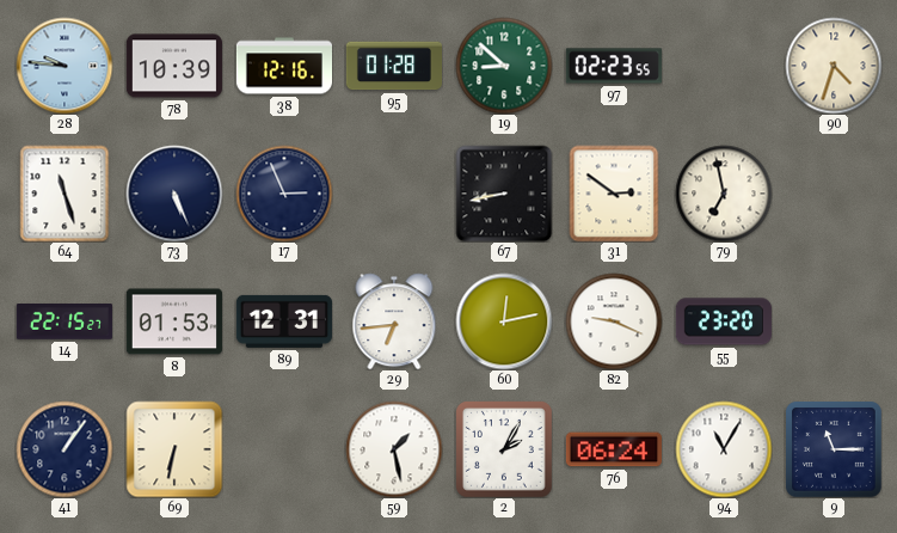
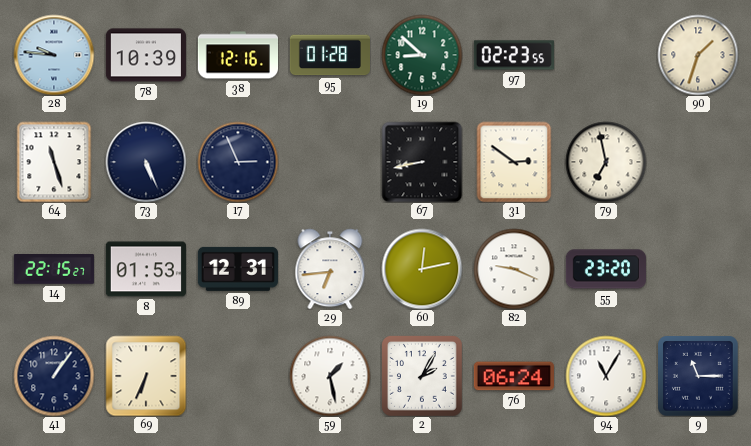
90: 4:33 -> 1:33
69: 6:32 -> 6:34
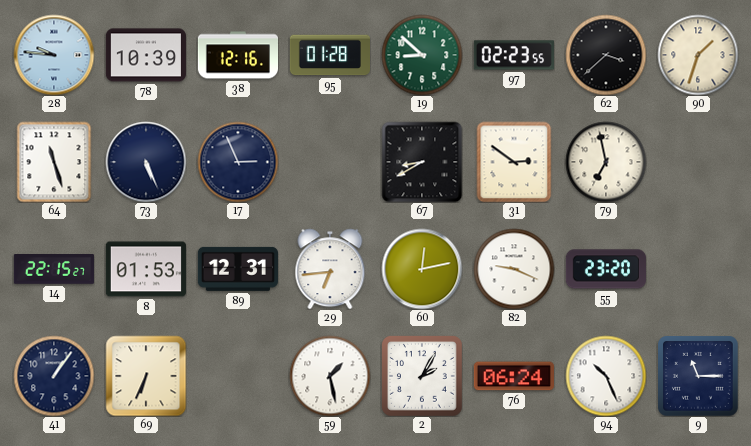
62: none -> 3:38
67: 8:43 -> 8:40
94: 11:05 -> 10:26
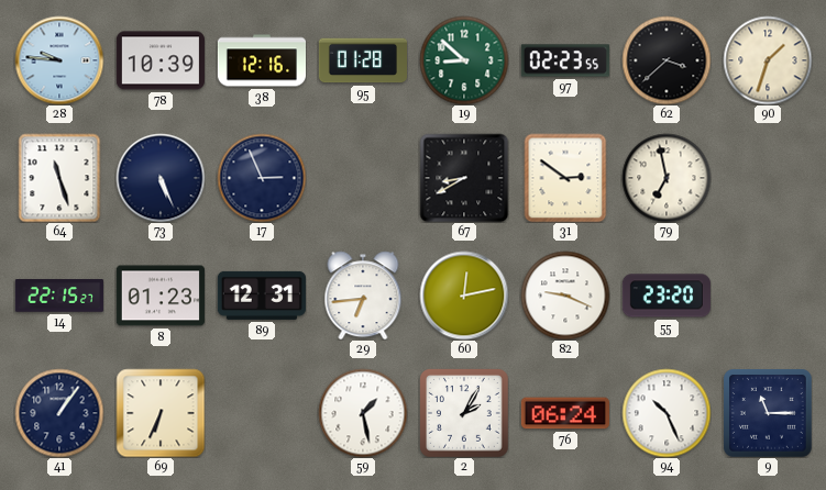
8: 01:53 -> 01:23
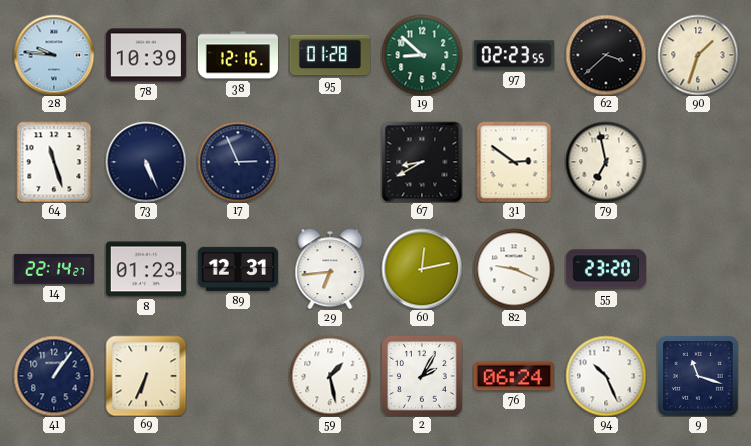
14: 22:15 -> 22:14
9: 11:15 -> 11:18
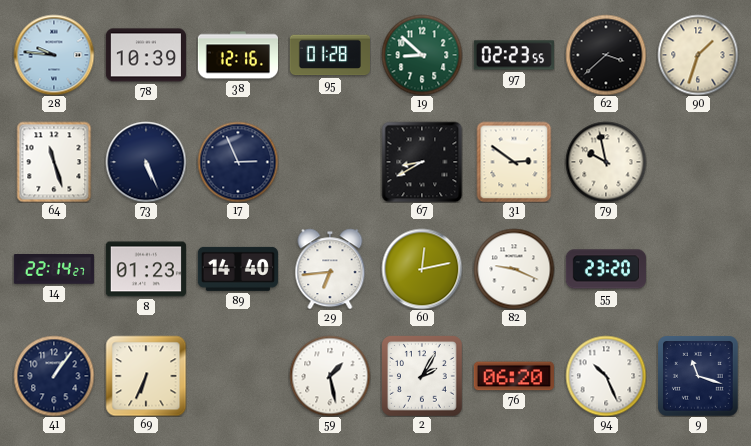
79: 6:58 -> 9:58
89: 12:31 -> 14:40
76: 06:24 -> 06:20
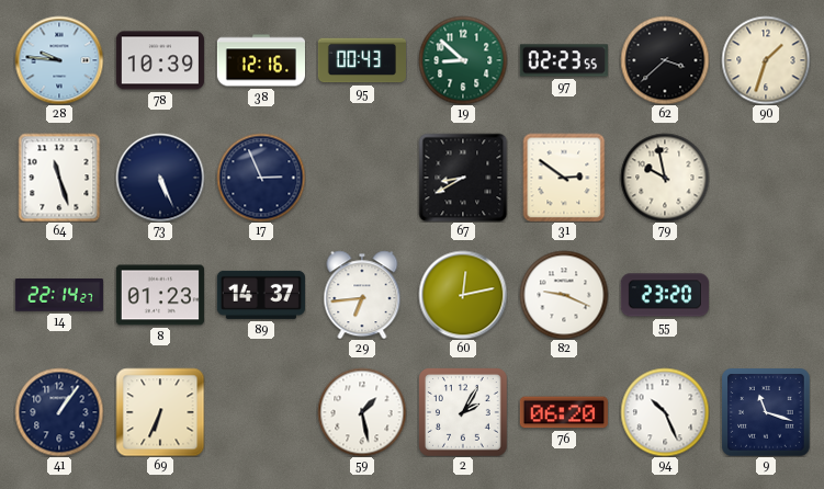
95: 01:28 -> 00:43
89: 14:40 -> 14:37
